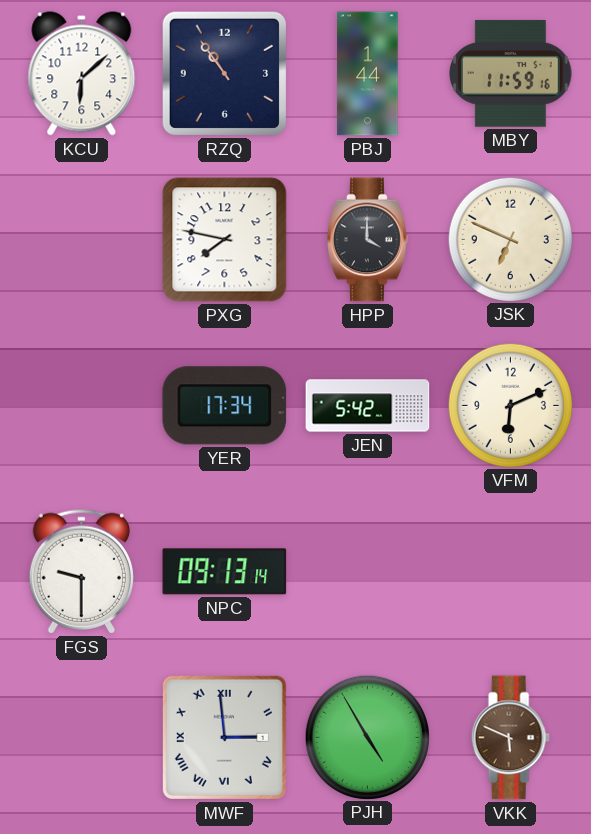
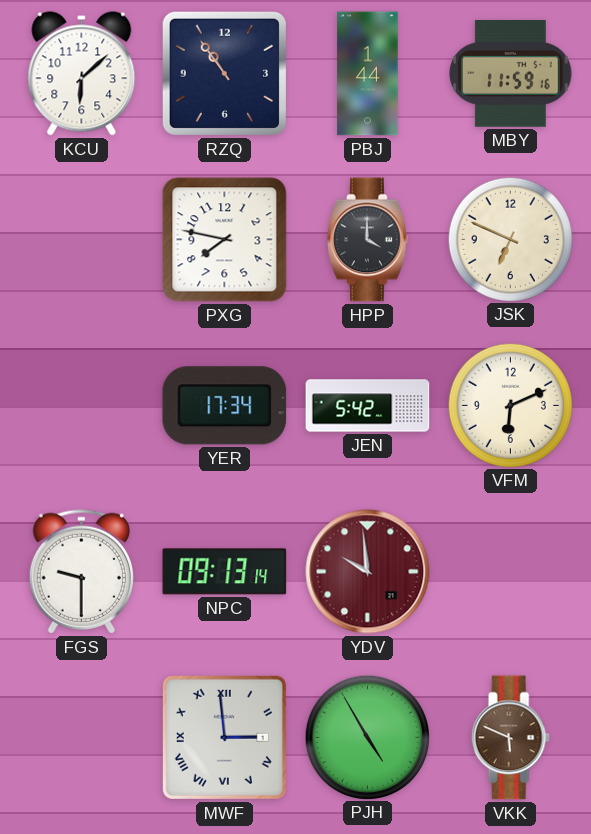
YDV: none -> 9:59
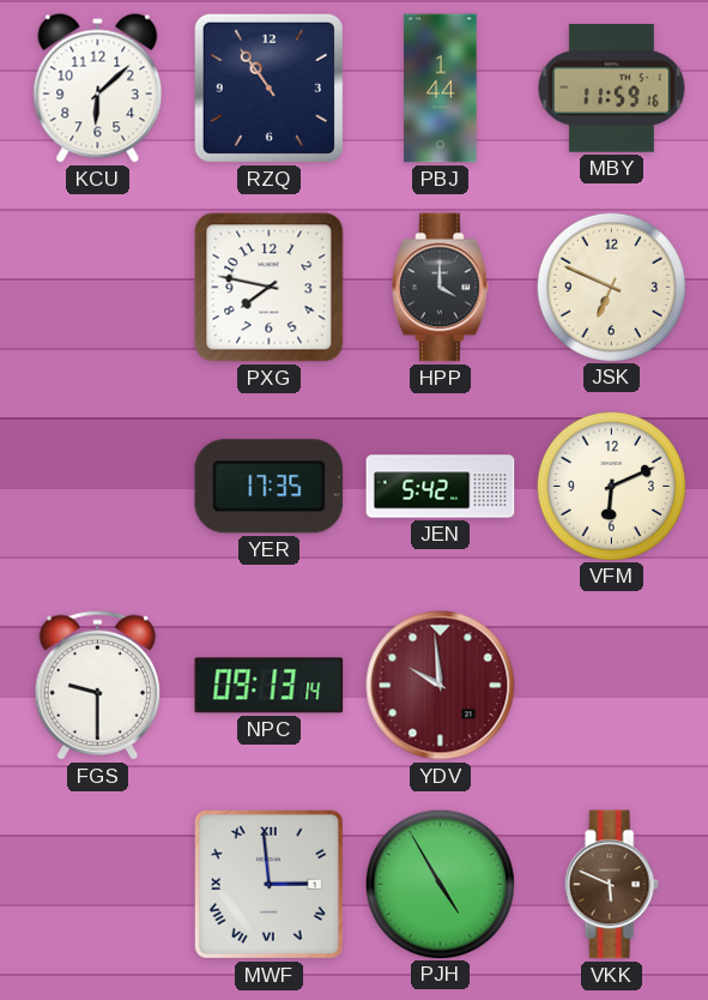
YER: 17:34 -> 17:35
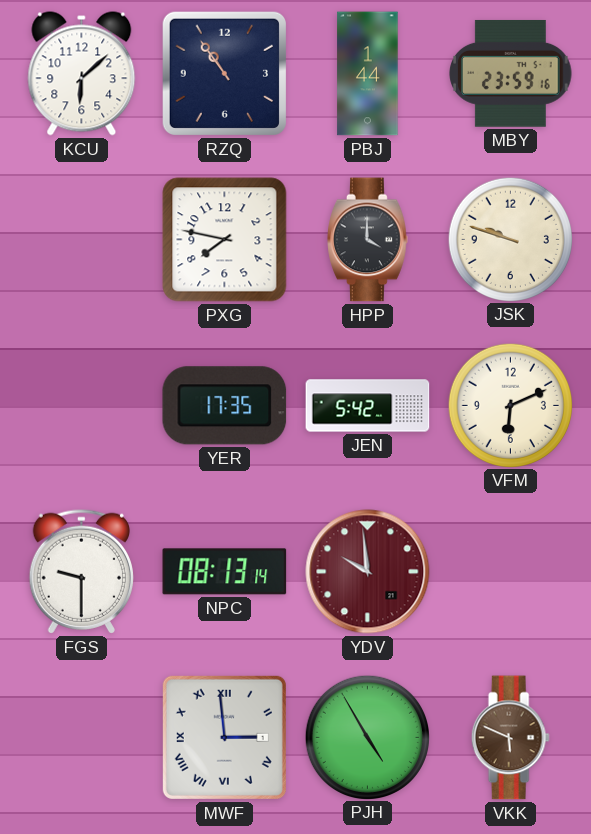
MBY: 11:59 -> 23:59
JSK: 6:49 -> 9:48
NPC: 09:13 -> 08:13
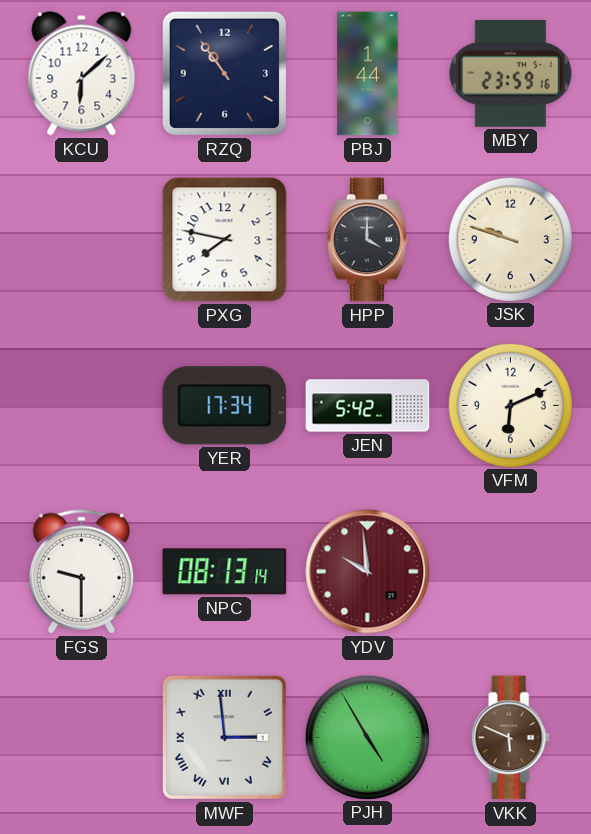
YER: 17:35 -> 17:34
